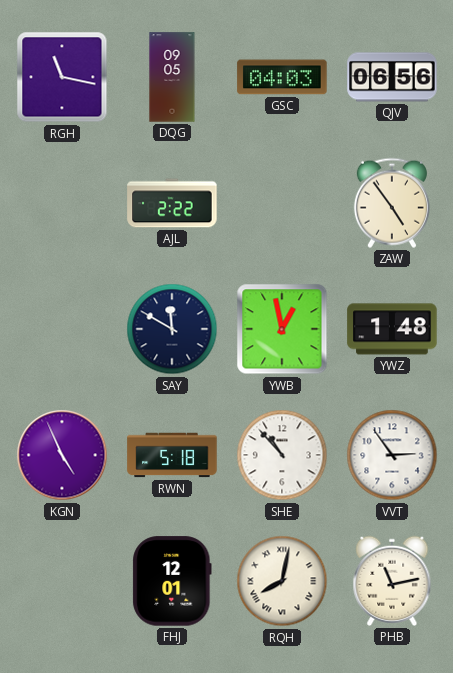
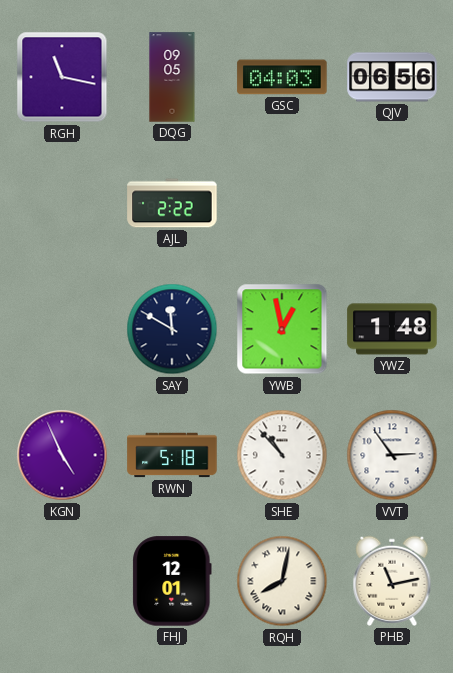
ZAW: 4:54 -> none
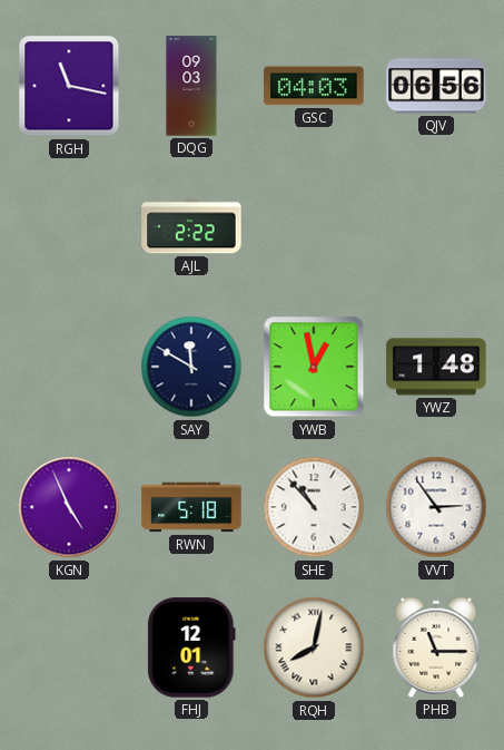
DQG: 09:05 -> 09:03
PHB: 11:13 -> 11:15
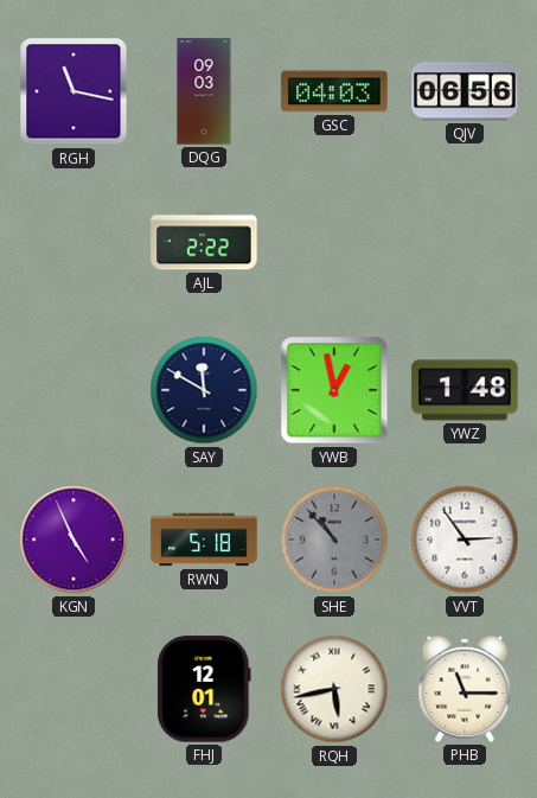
SHE dial: white -> grey
RQH: 8:02 -> 5:43
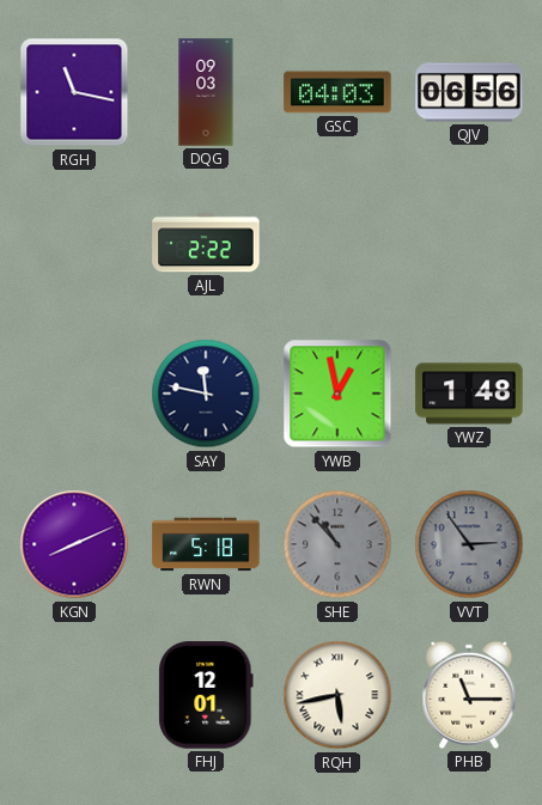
SAY: 11:50 -> 11:47
KGN: 4:56 -> 8:11
VVT dial: white -> grey
